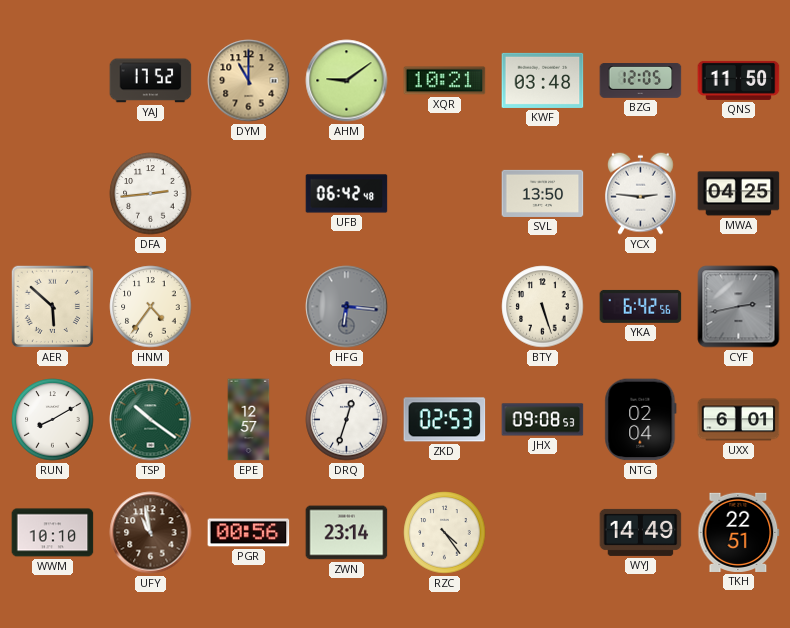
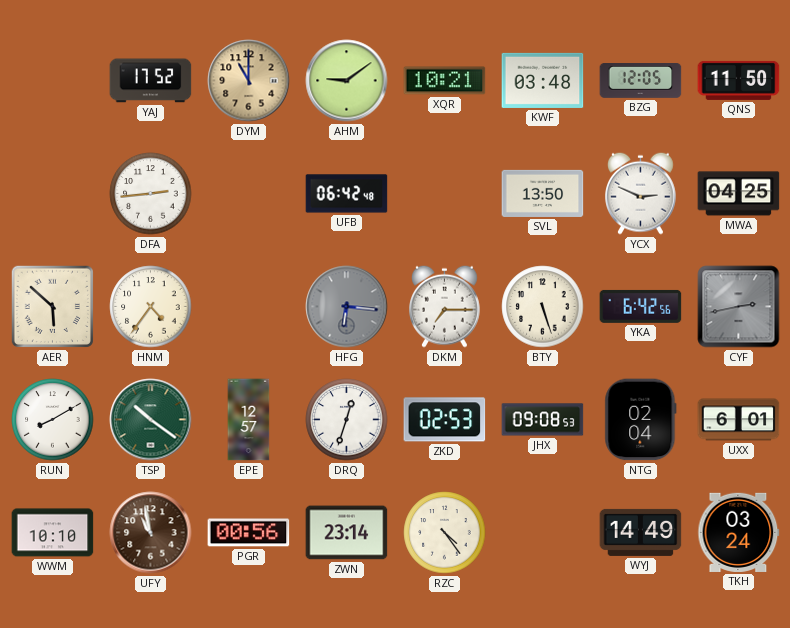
YCX: 2:46 -> 2:49
DKM: none -> 7:15
TKH: 22:51 -> 03:24
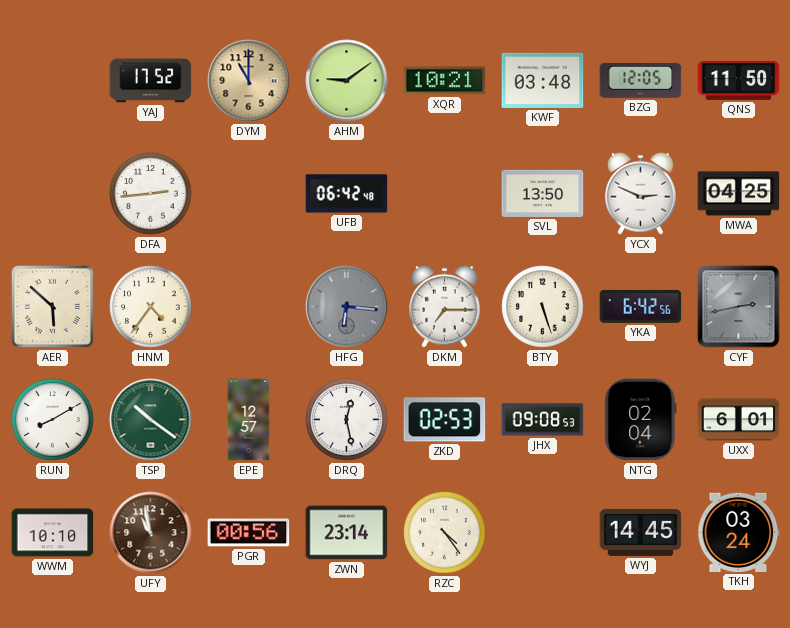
DRQ: 12:33 -> 12:28
WYJ: 14:49 -> 14:45
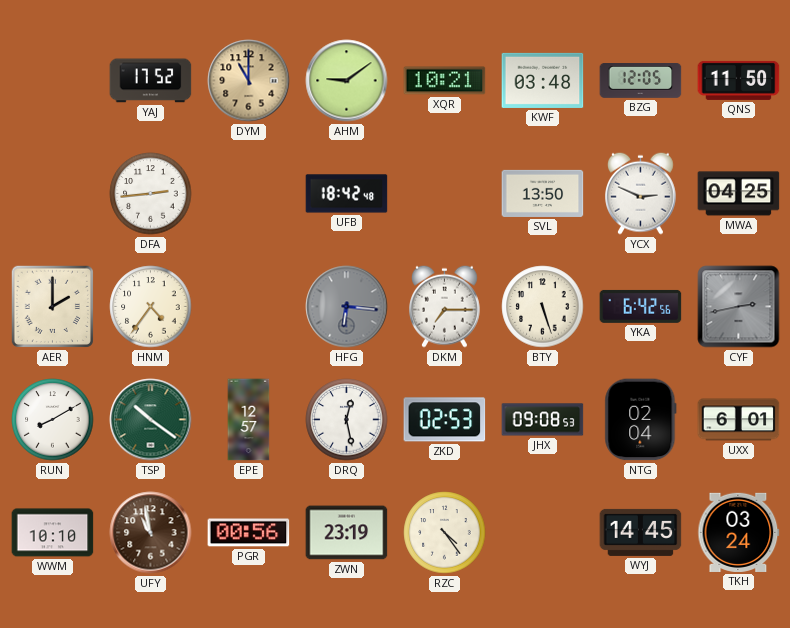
UFB: 06:42 -> 18:42
AER: 5:52 -> 2:00
ZWN: 23:14 -> 23:19
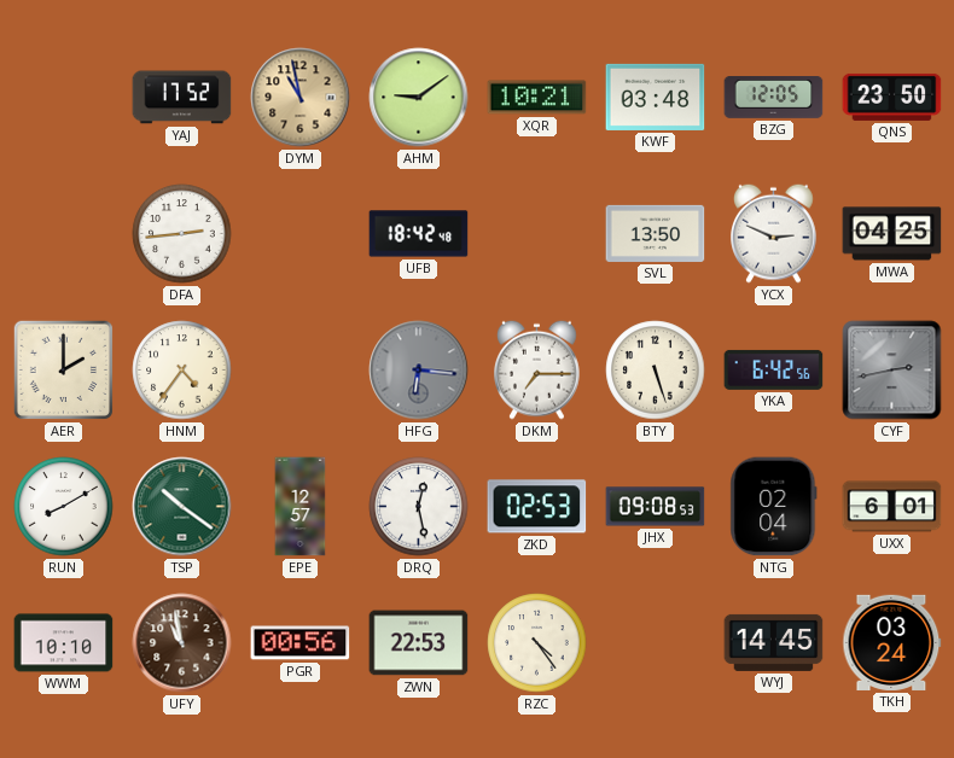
DYM: 11:00 -> 10:58
QNS: 11:50 -> 23:50
ZWN: 23:19 -> 22:53
